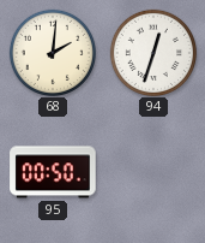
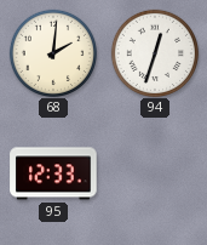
95: 00:50 -> 12:33
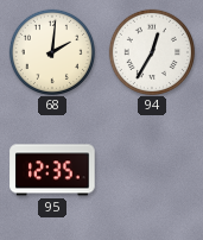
94: 12:33 -> 12:35
95: 12:33 -> 12:35
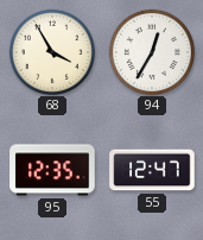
68: 2:01 -> 3:55
55: none -> 12:47
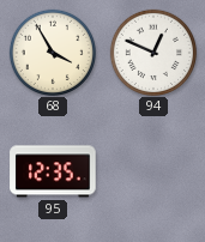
94: 12:35 -> 12:49
55: 12:47 -> none
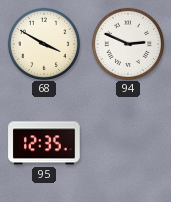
68: 3:55 -> 3:50
94: 12:49 -> 2:49
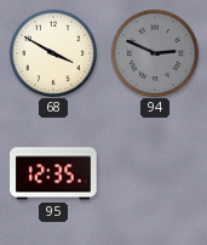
94 dial: white -> grey
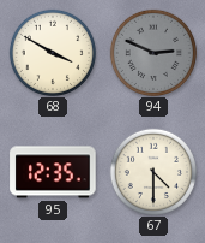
67: none -> 4:30
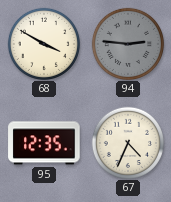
94: 2:49 -> 2:46
67: 4:30 -> 4:34
